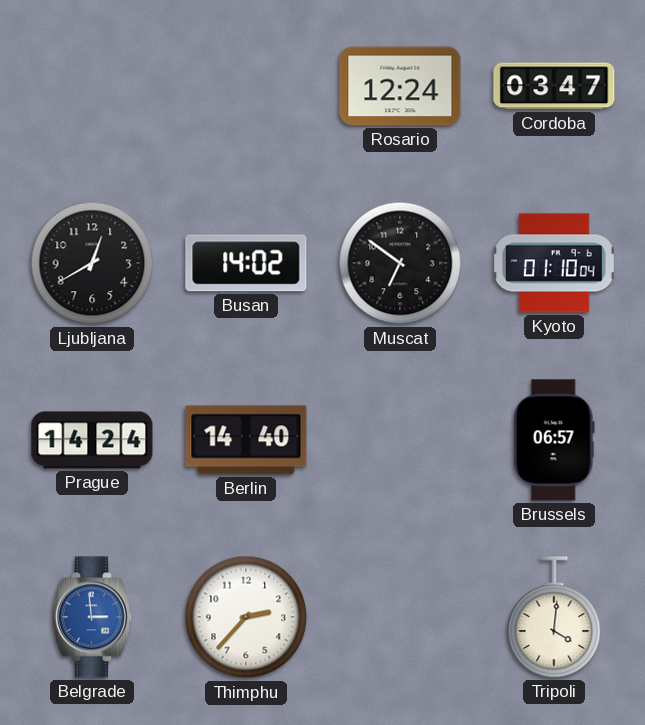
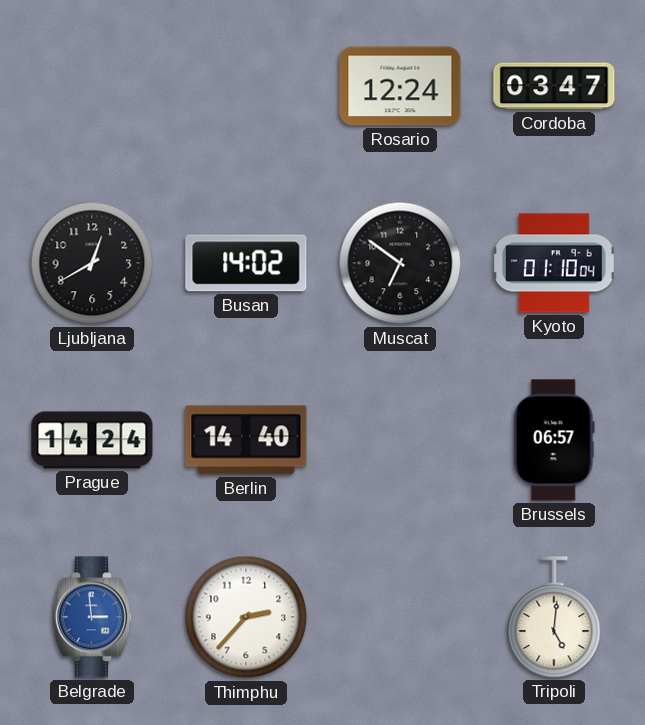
Tripoli: 4:01 -> 5:01
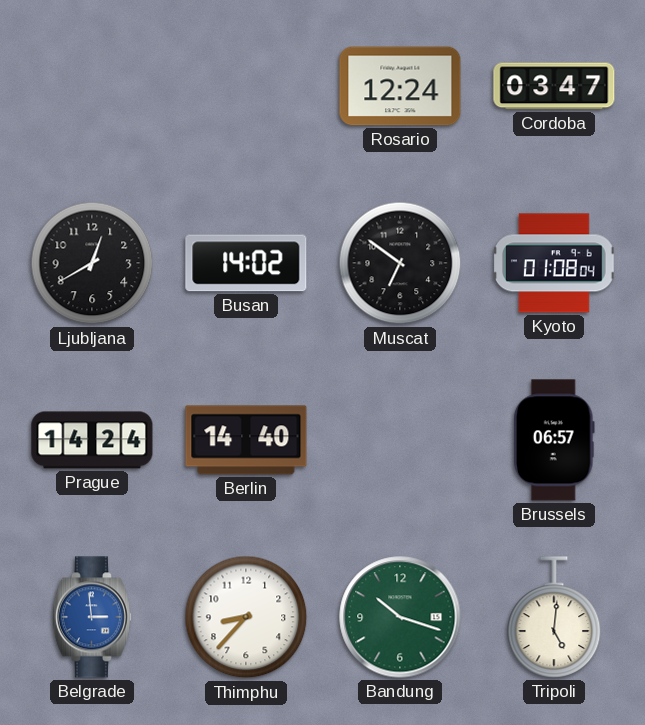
Kyoto: 01:10 -> 01:08
Thimphu: 2:37 -> 8:37
Bandung: none -> 10:18
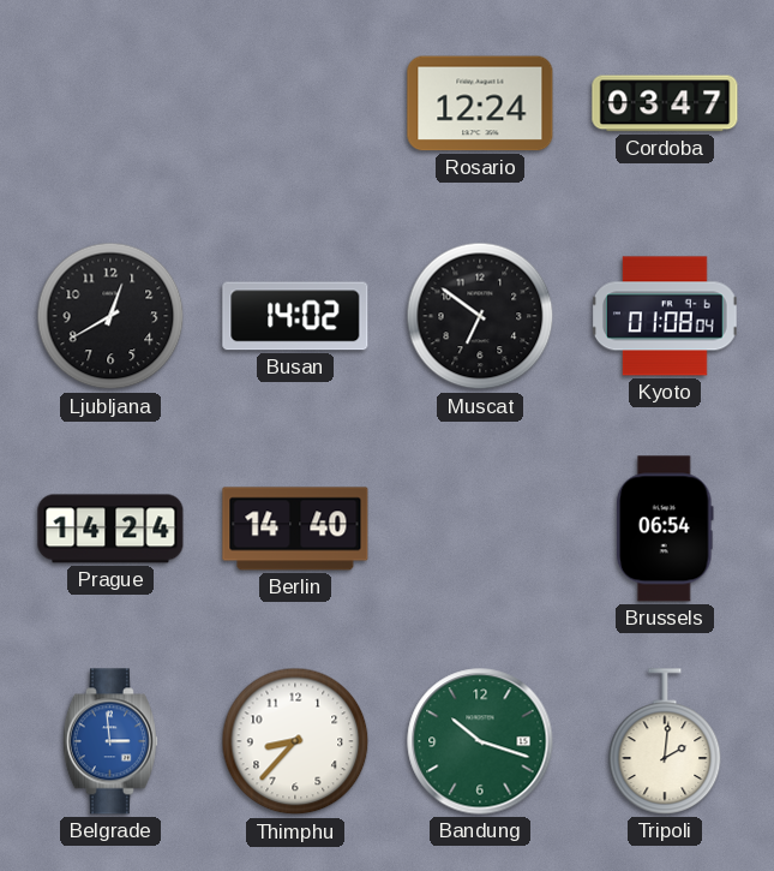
Brussels: 06:57 -> 06:54
Tripoli: 5:01 -> 2:01
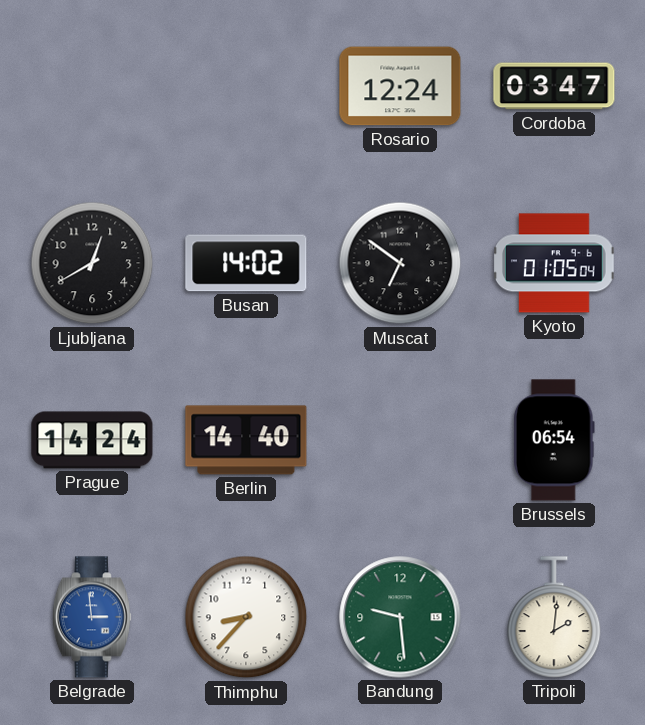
Kyoto: 01:08 -> 01:05
Bandung: 10:18 -> 9:29
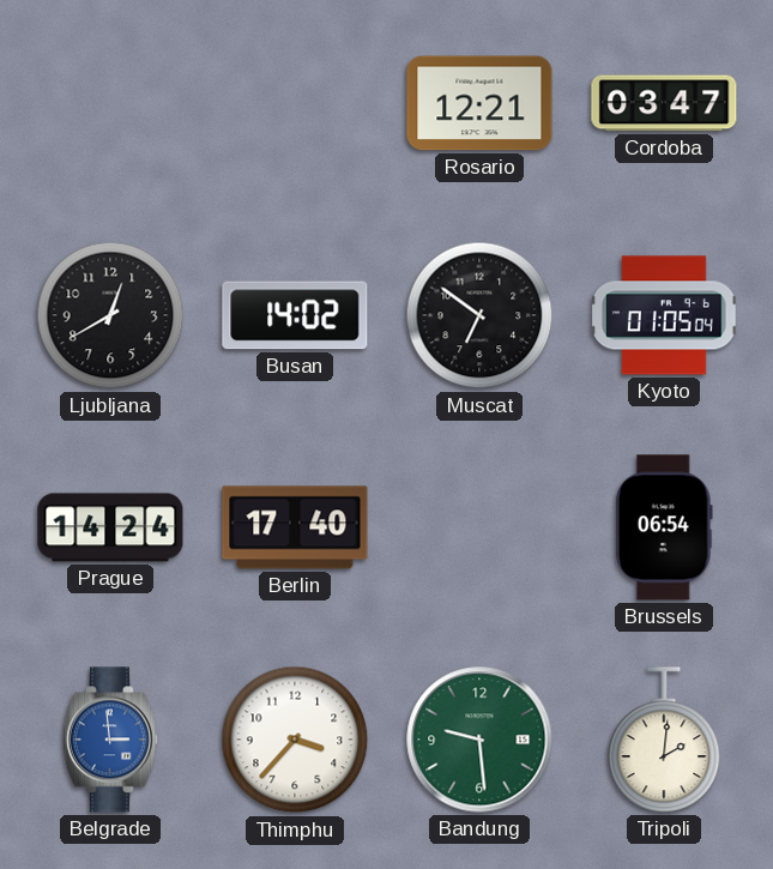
Rosario: 12:24 -> 12:21
Berlin: 14:40 -> 17:40
Thimphu: 8:37 -> 3:37
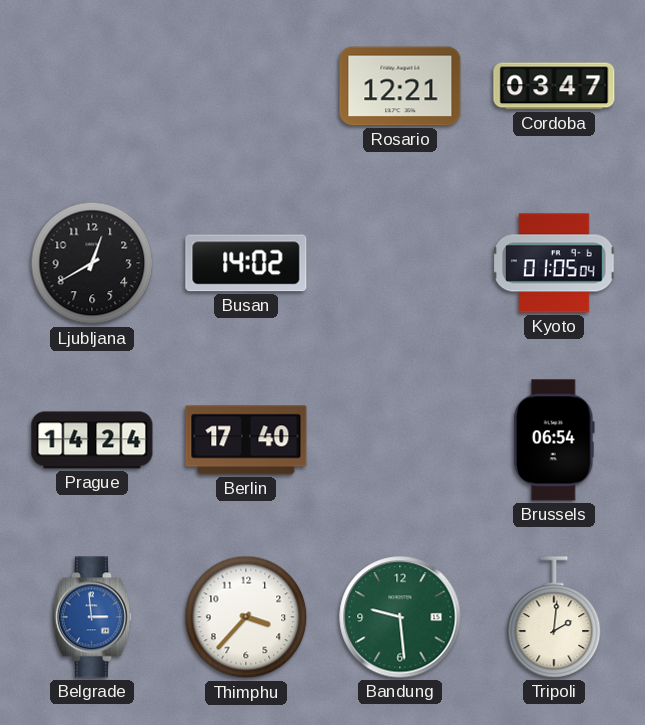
Muscat: 6:51 -> none
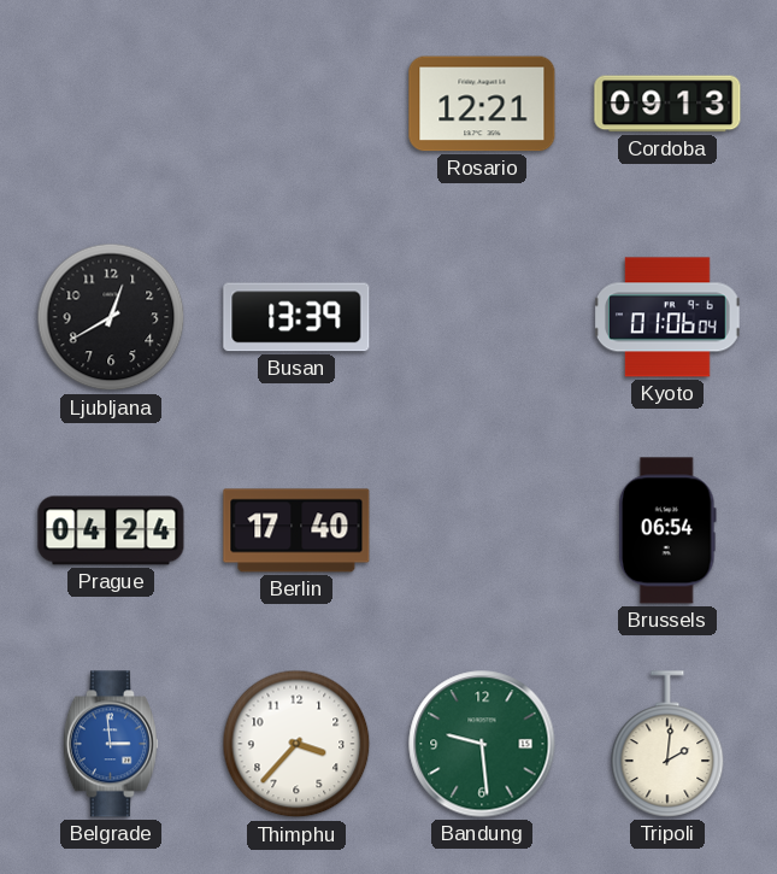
Cordoba: 03:47 -> 09:13
Busan: 14:02 -> 13:39
Kyoto: 01:05 -> 01:06
Prague: 14:24 -> 04:24
